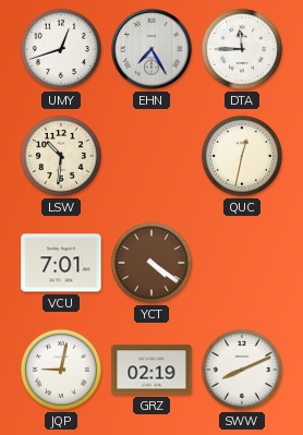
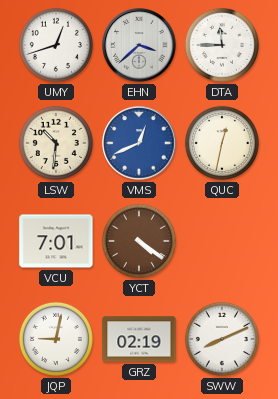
EHN: 7:25 -> 3:38
VMS: none -> 12:41
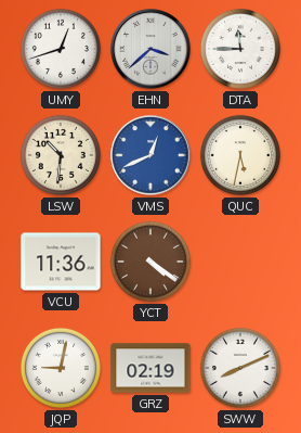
QUC: 12:32 -> 5:32
VCU: 7:01 -> 11:36
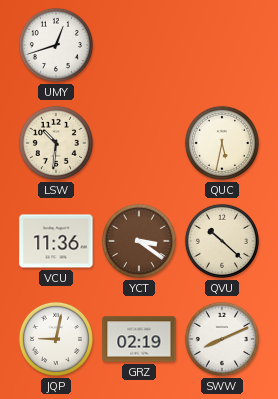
EHN: 3:38 -> none
DTA: 11:45 -> none
VMS: 12:41 -> none
YCT: 4:21 -> 3:21
QVU: none -> 10:22
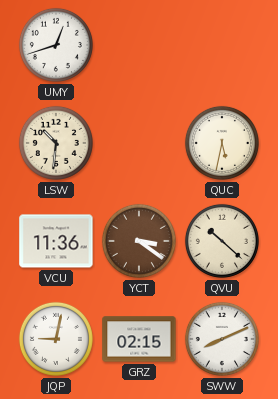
GRZ: 02:19 -> 02:15
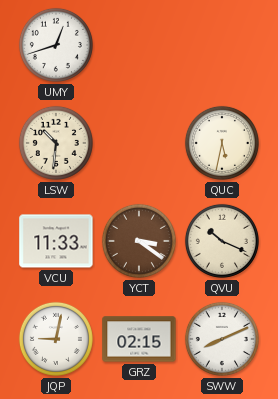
VCU: 11:36 -> 11:33
QVU: 10:22 -> 10:19
